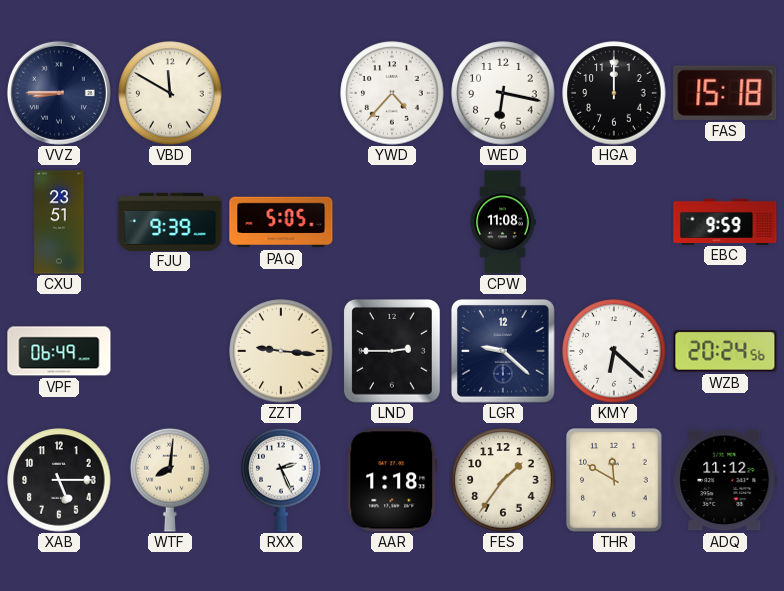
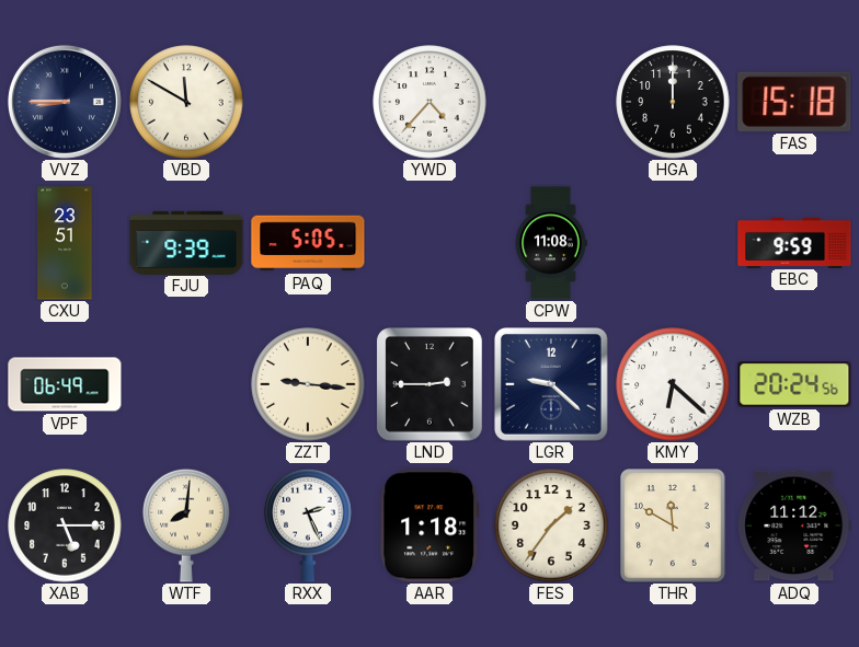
WED: 6:17 -> none
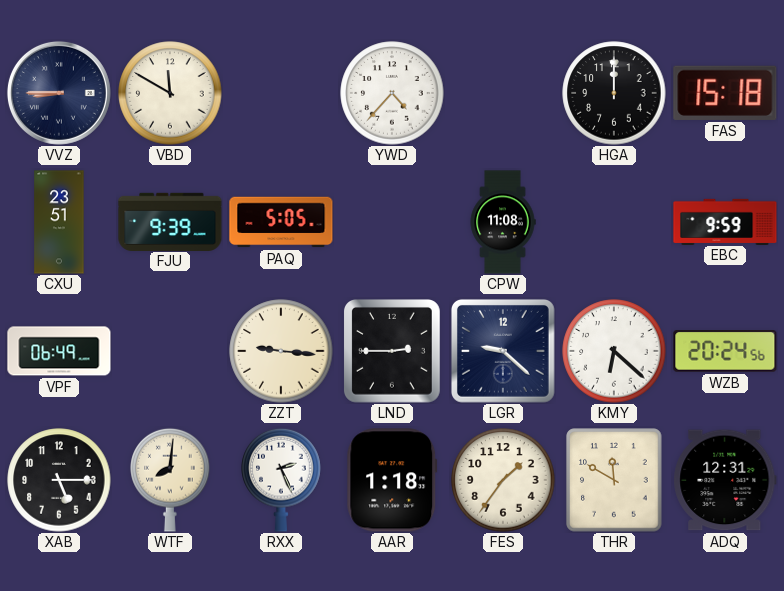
ADQ: 11:12 -> 12:31
